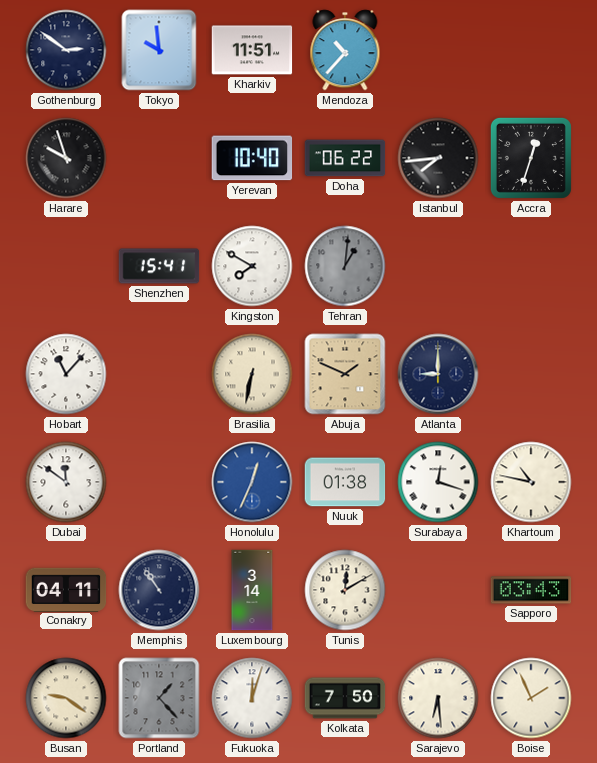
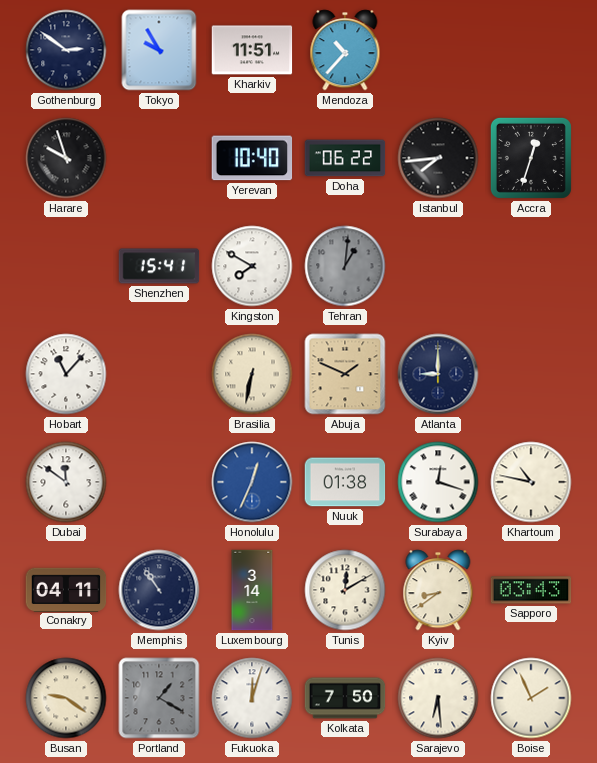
Tokyo: 9:59 -> 9:55
Kyiv: none -> 8:39
Portland: 1:23 -> 1:20
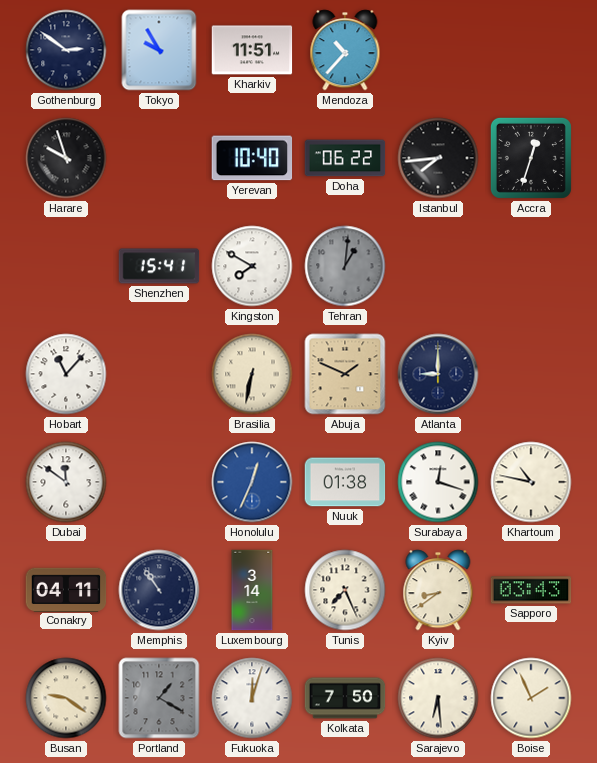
Tunis: 12:10 -> 7:26
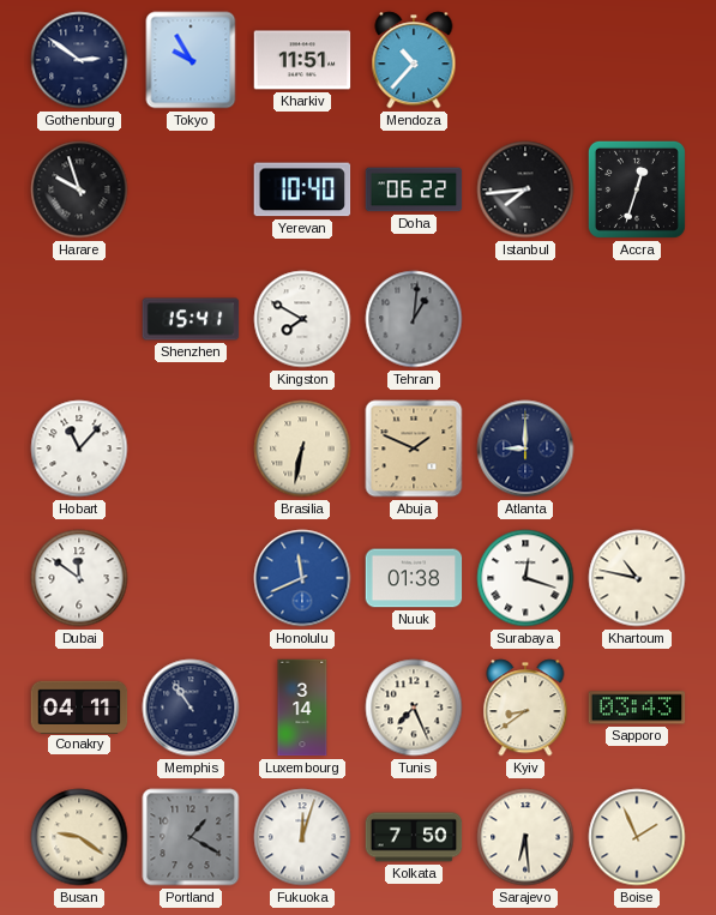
Honolulu: 12:34 -> 11:41
